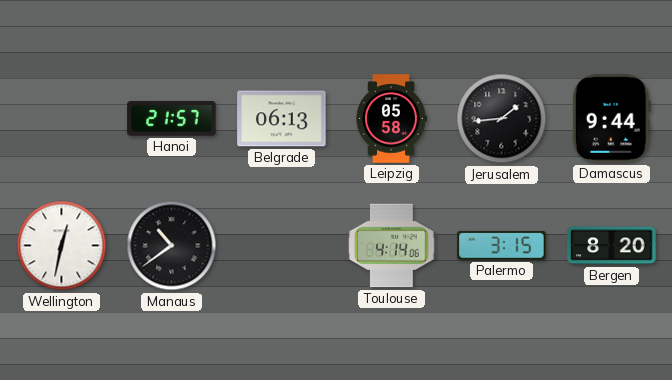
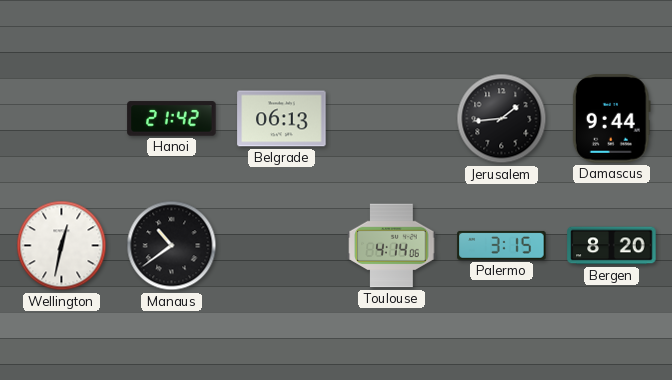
Hanoi: 21:57 -> 21:42
Leipzig: 05:58 -> none
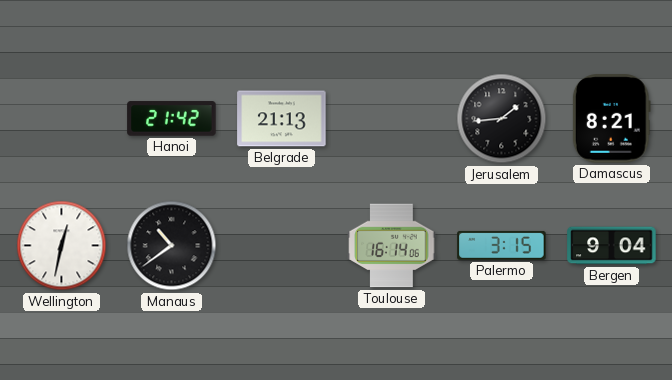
Belgrade: 06:13 -> 21:13
Damascus: 9:44 -> 8:21
Toulouse: 4:14 -> 16:14
Bergen: 8:20 -> 9:04
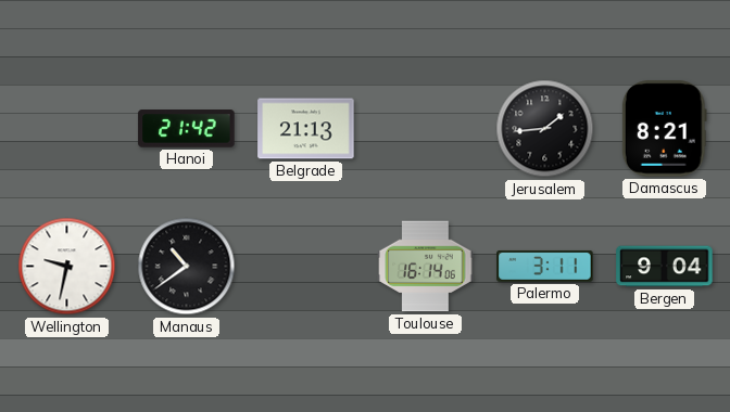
Wellington: 12:32 -> 9:32
Palermo: 3:15 -> 3:11
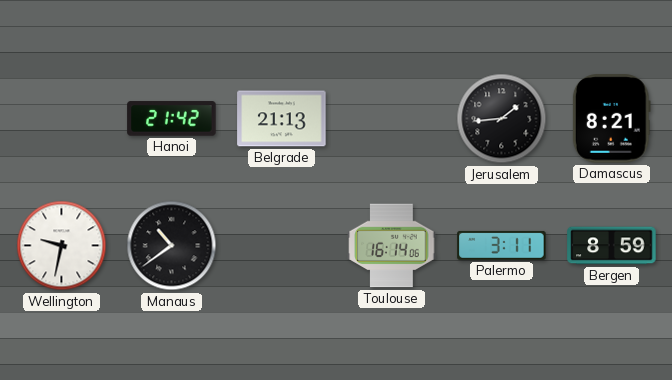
Bergen: 9:04 -> 8:59
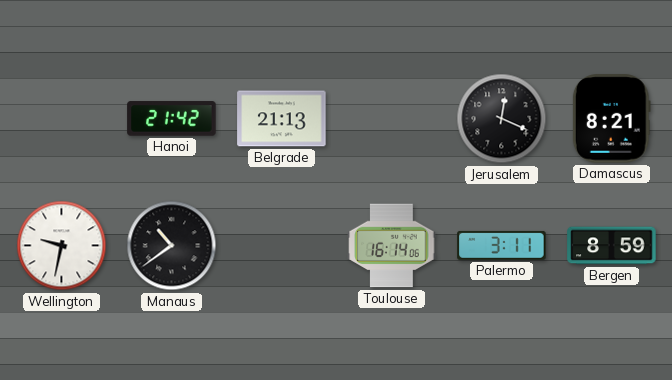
Jerusalem: 1:44 -> 12:19
